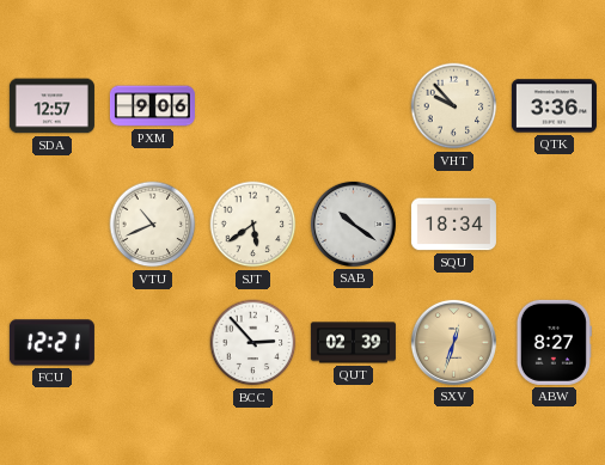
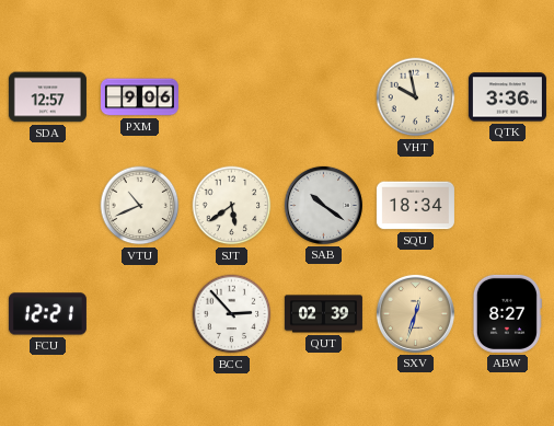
VHT: 9:53 -> 9:58
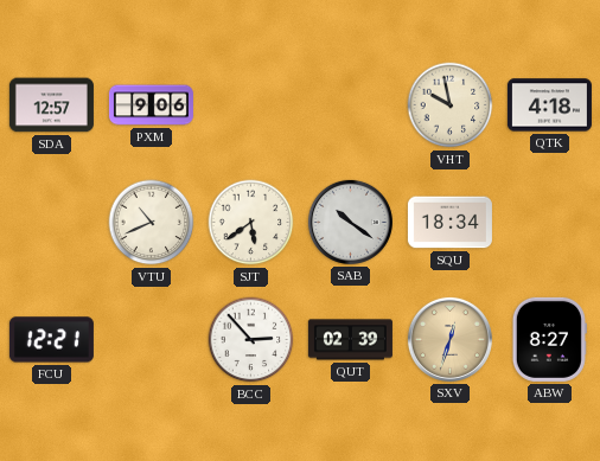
QTK: 3:36 -> 4:18
